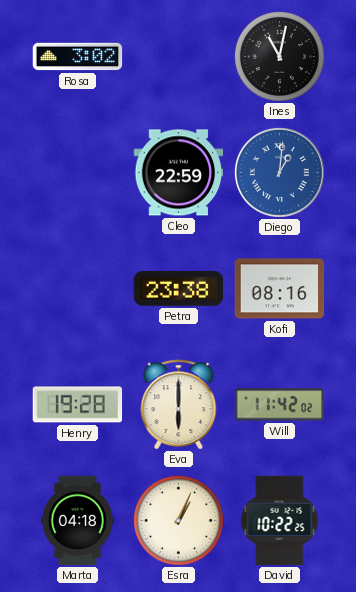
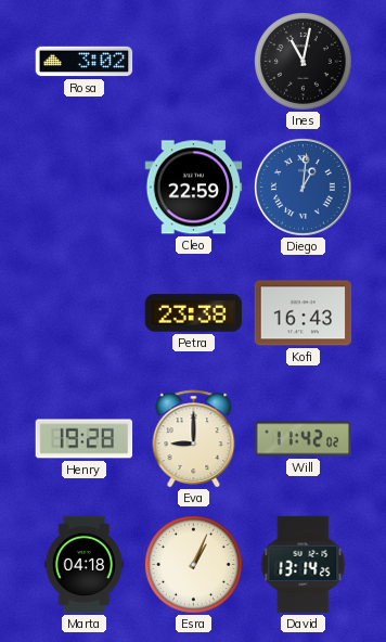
Kofi: 08:16 -> 16:43
Eva: 6:00 -> 9:00
David: 10:22 -> 13:14
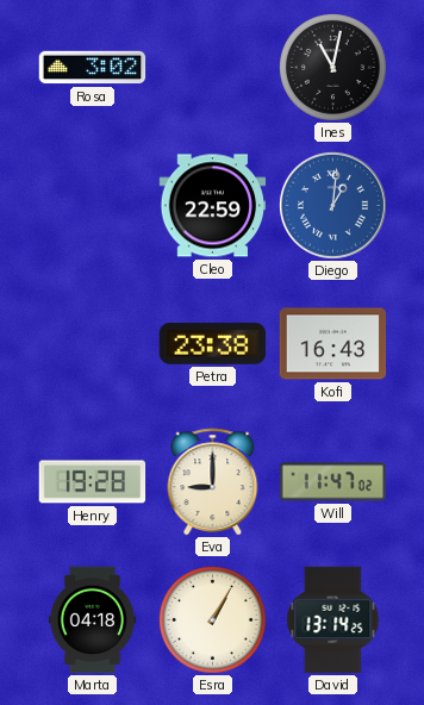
Will: 11:42 -> 11:47
Esra: 1:04 -> 1:05
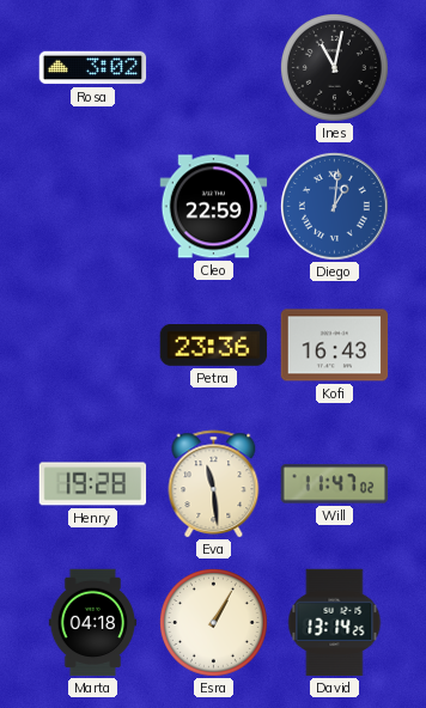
Petra: 23:38 -> 23:36
Eva: 9:00 -> 11:29
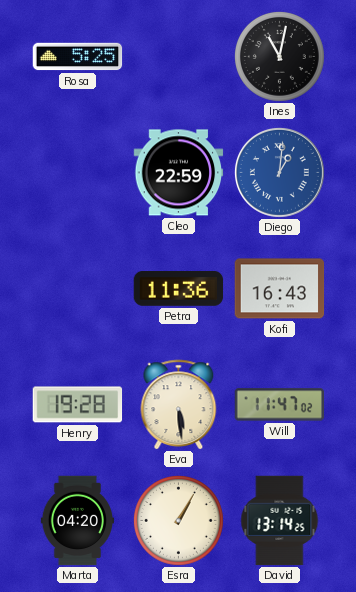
Rosa: 3:02 -> 5:25
Petra: 23:36 -> 11:36
Eva: 11:29 -> 5:29
Marta: 04:18 -> 04:20
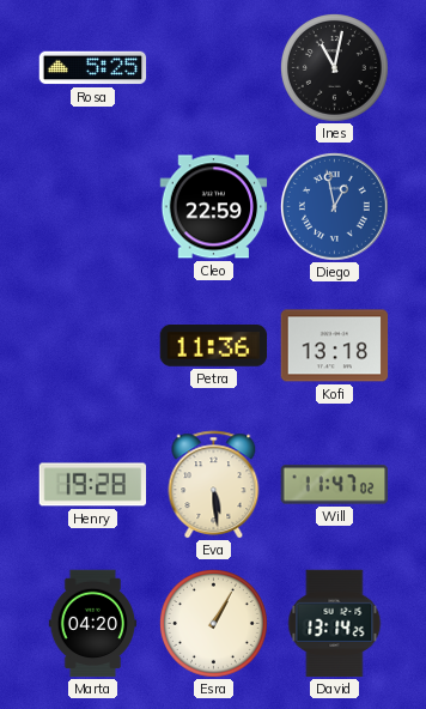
Diego: 1:01 -> 12:58
Kofi: 16:43 -> 13:18
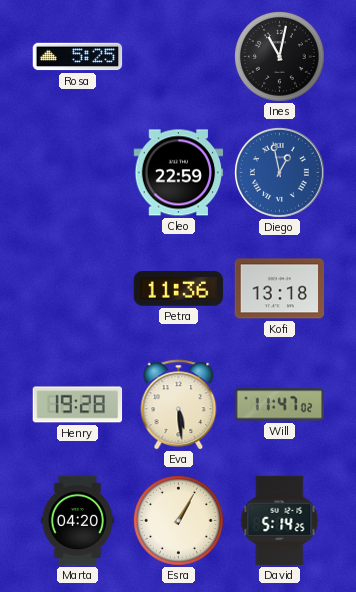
David: 13:14 -> 5:14
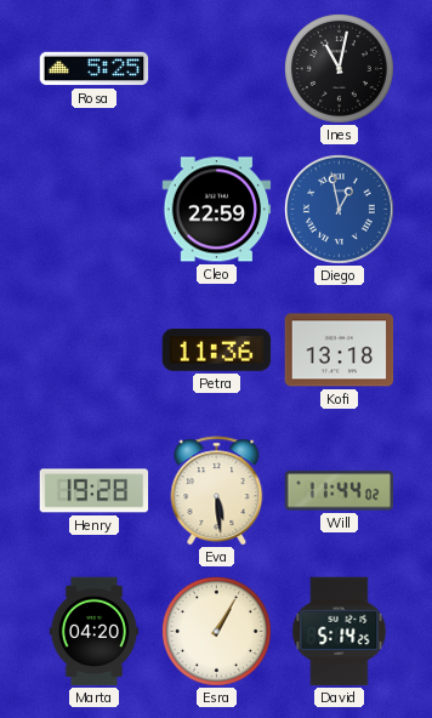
Will: 11:47 -> 11:44
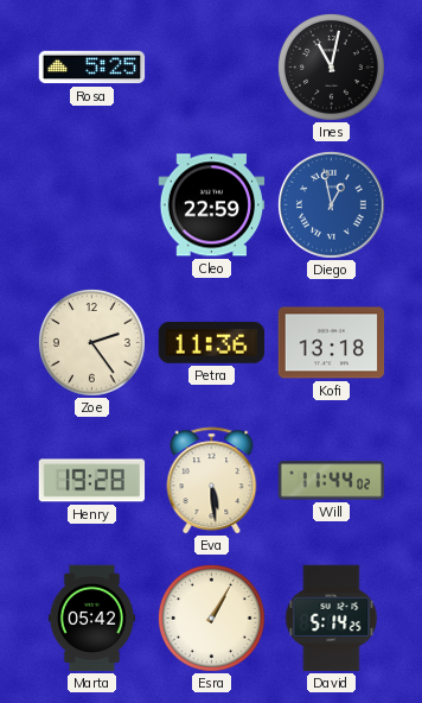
Zoe: none -> 2:24
Marta: 04:20 -> 05:42
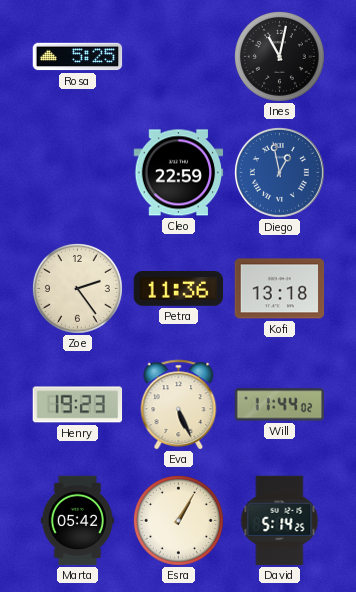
Henry: 19:28 -> 19:23
Eva: 5:29 -> 5:26
